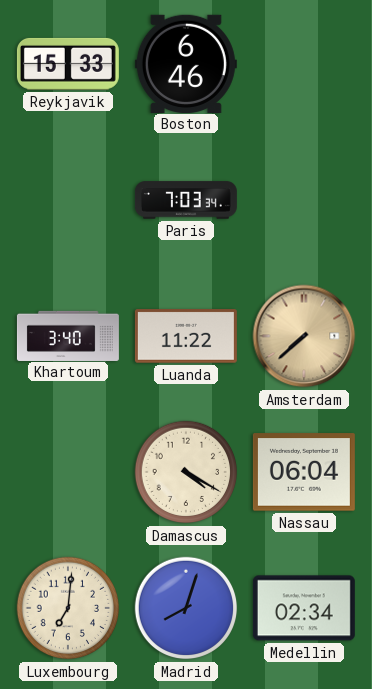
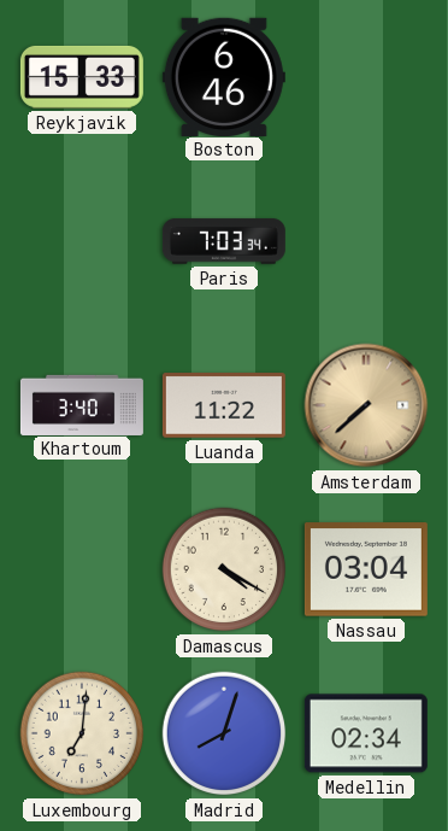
Nassau: 06:04 -> 03:04
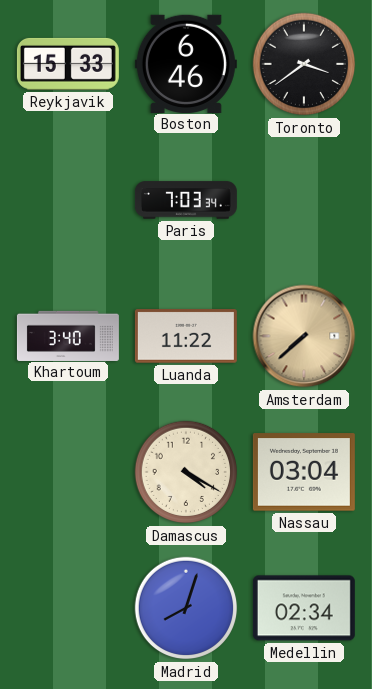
Toronto: none -> 3:39
Luxembourg: 7:01 -> none
